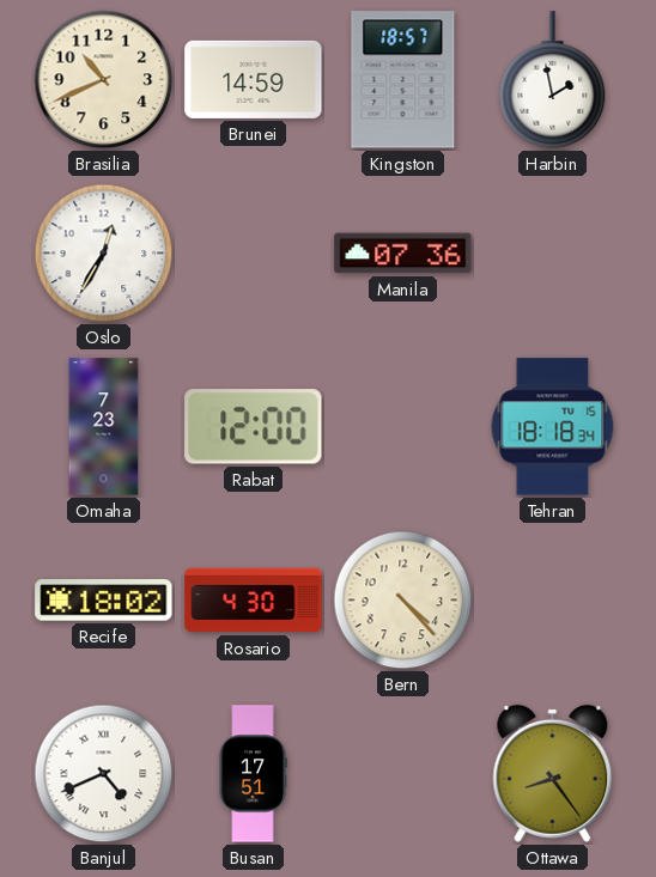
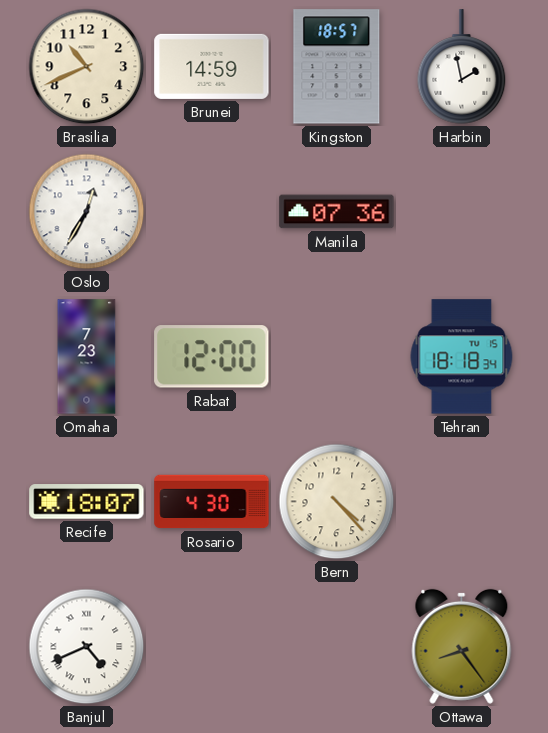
Recife: 18:02 -> 18:07
Busan: 17:51 -> none
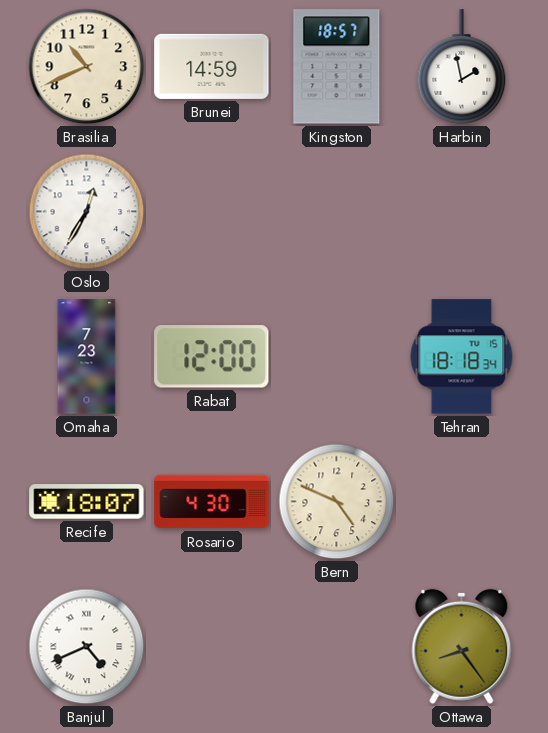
Manila: 07:36 -> none
Bern: 4:23 -> 4:49
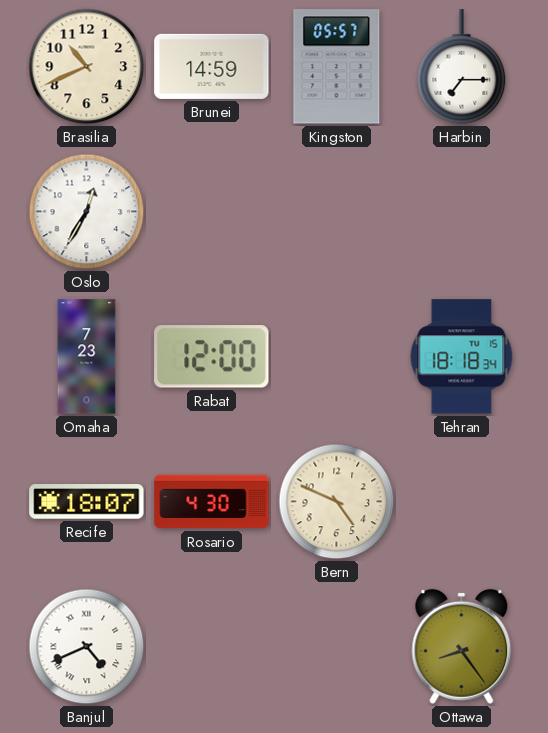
Kingston: 18:57 -> 05:57
Harbin: 1:58 -> 7:15
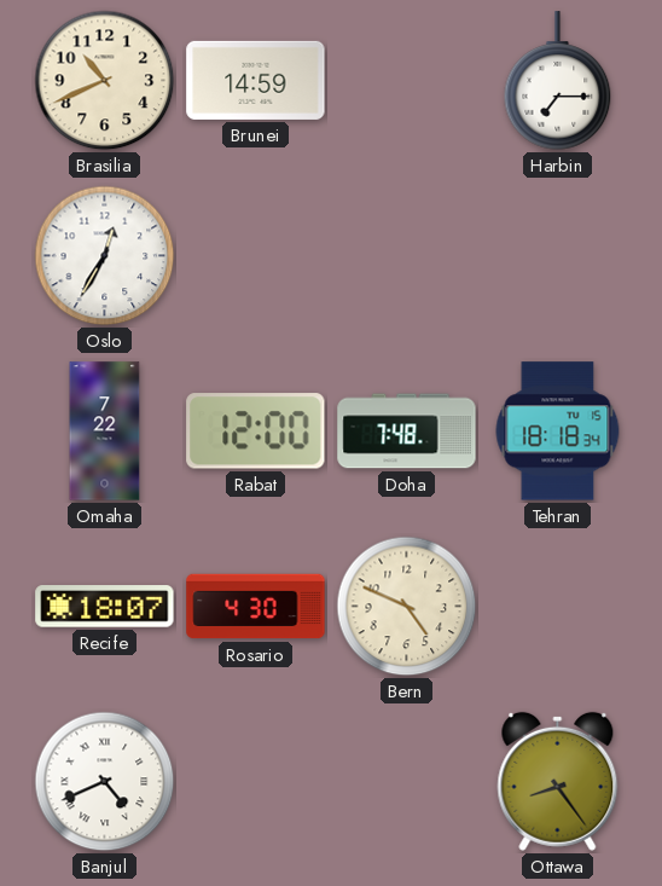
Kingston: 05:57 -> none
Omaha: 7:23 -> 7:22
Doha: none -> 7:48
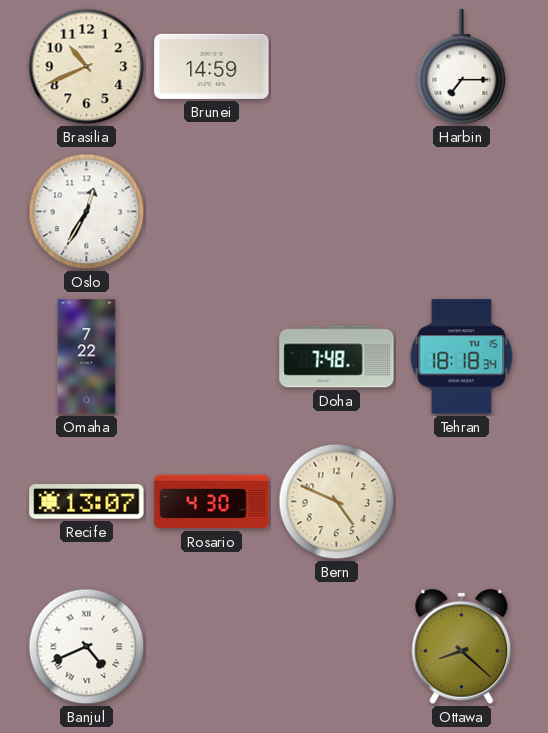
Rabat: 12:00 -> none
Recife: 18:07 -> 13:07
Ottawa: 8:24 -> 8:22
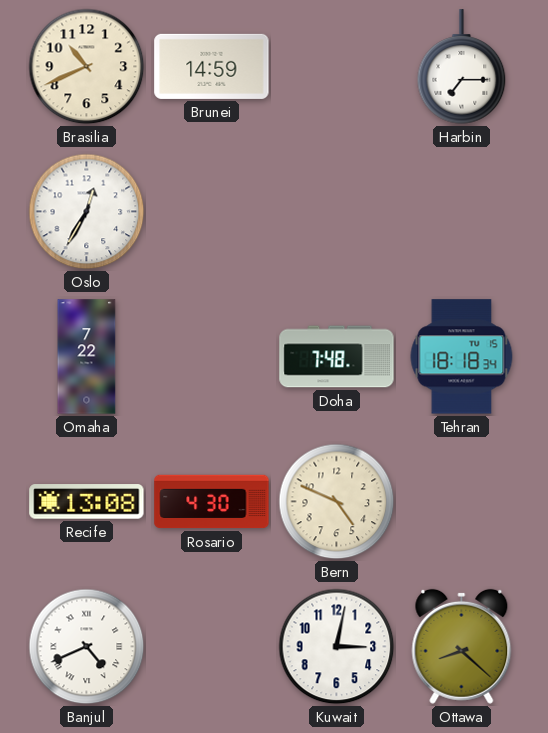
Recife: 13:07 -> 13:08
Kuwait: none -> 3:02
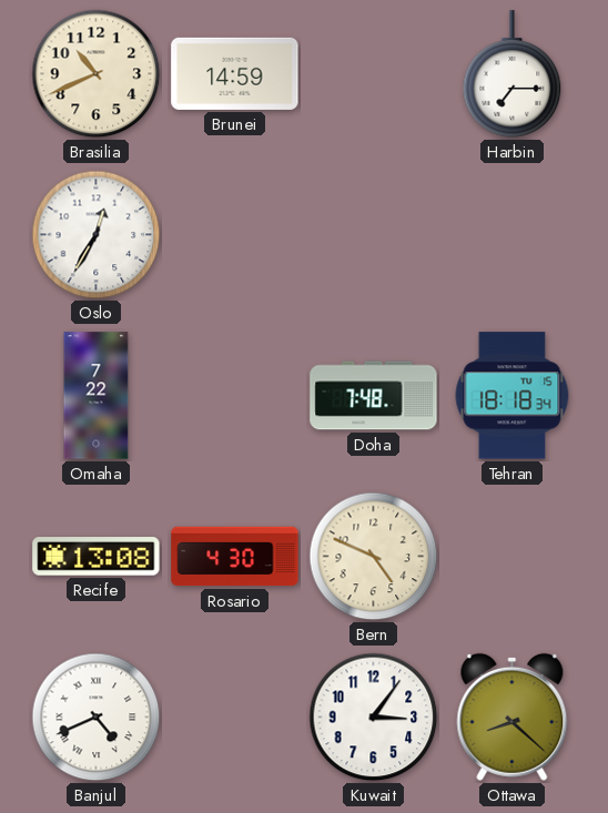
Kuwait: 3:02 -> 3:06
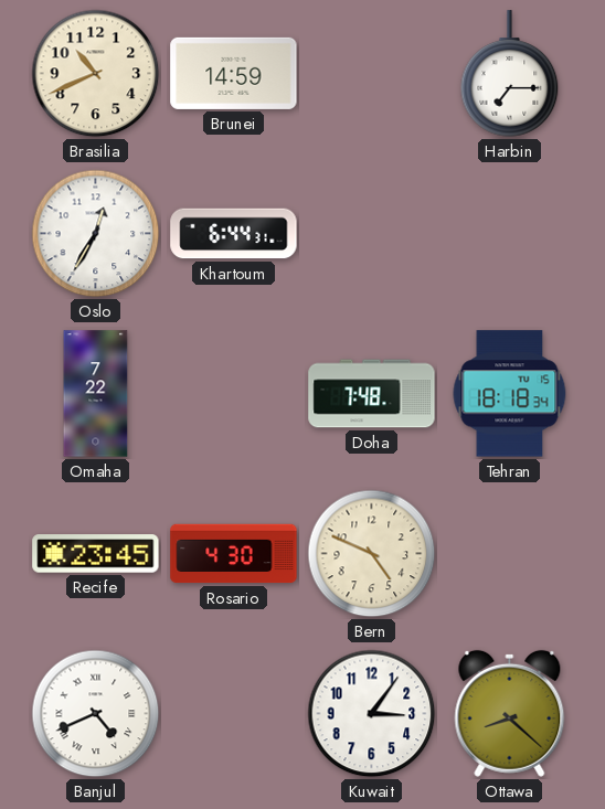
Khartoum: none -> 6:44
Recife: 13:08 -> 23:45
